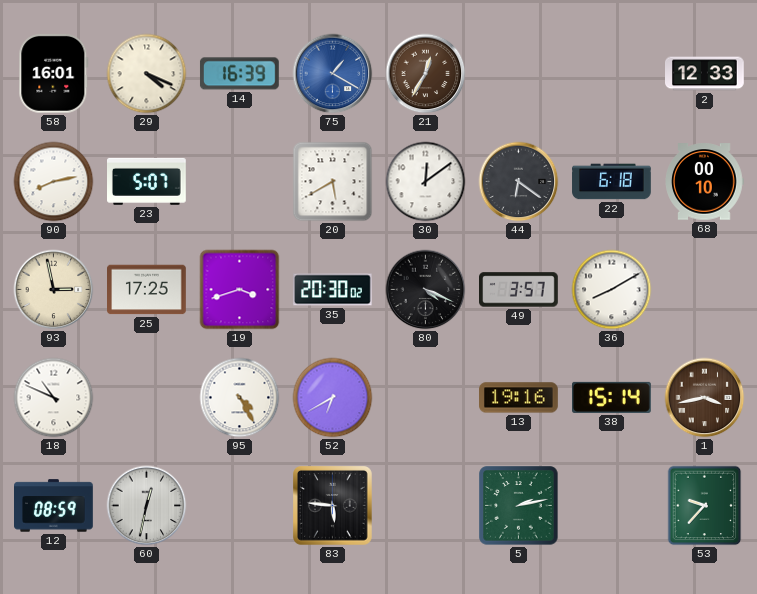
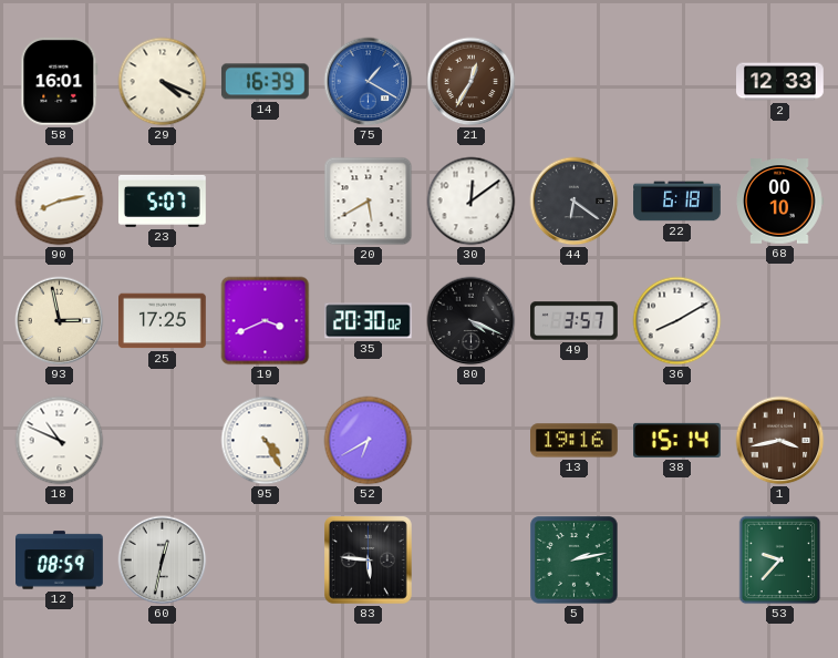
19: 3:42 -> 3:41
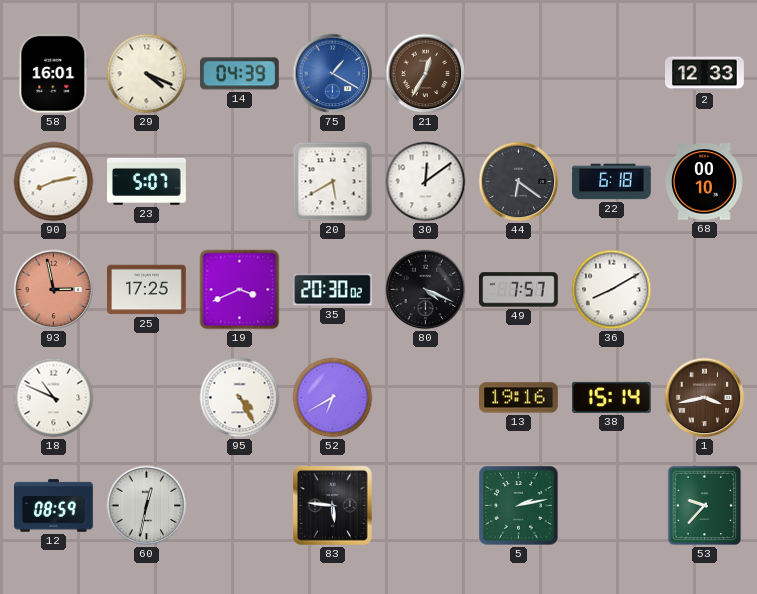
14: 16:39 -> 04:39
93 dial: cream -> salmon
49: 3:57 -> 7:57
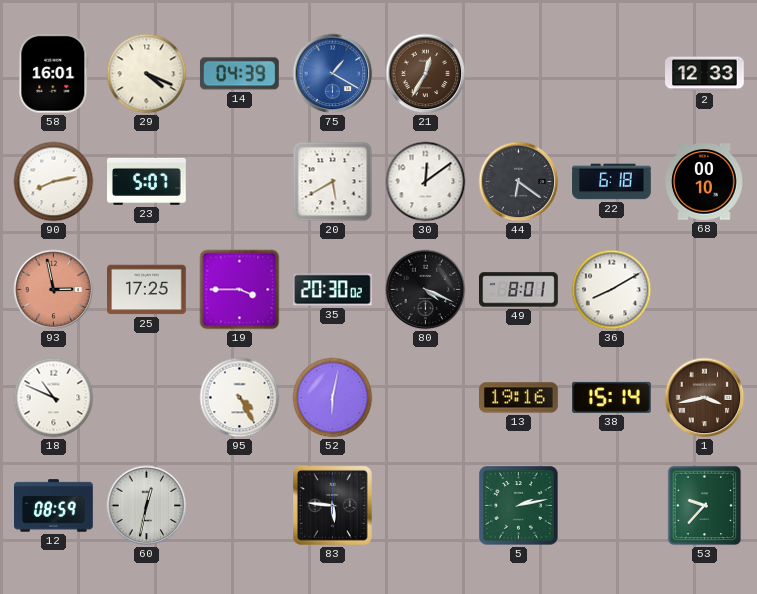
19: 3:41 -> 3:45
49: 7:57 -> 8:01
52: 6:40 -> 6:02
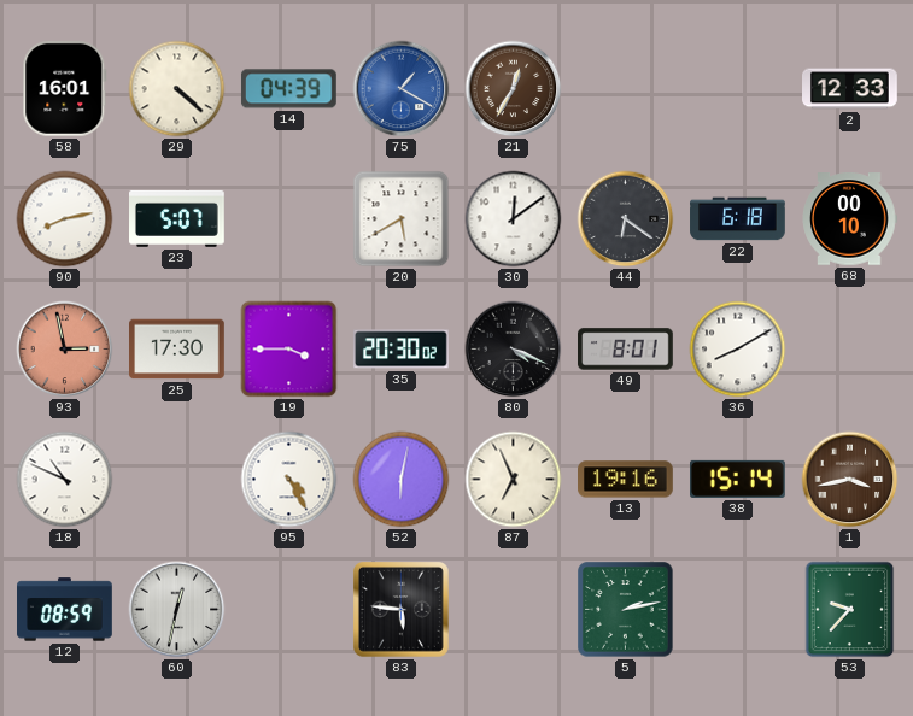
29: 4:19 -> 4:22
25: 17:25 -> 17:30
87: none -> 6:56
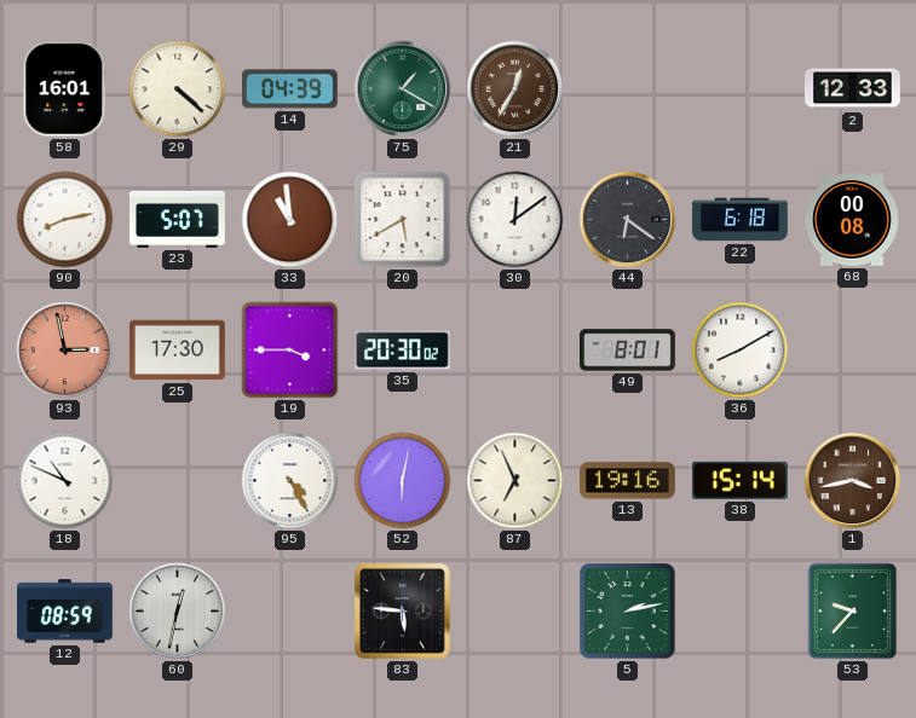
75 dial: blue -> green
33: none -> 10:59
68: 00:10 -> 00:08
80: 4:19 -> none
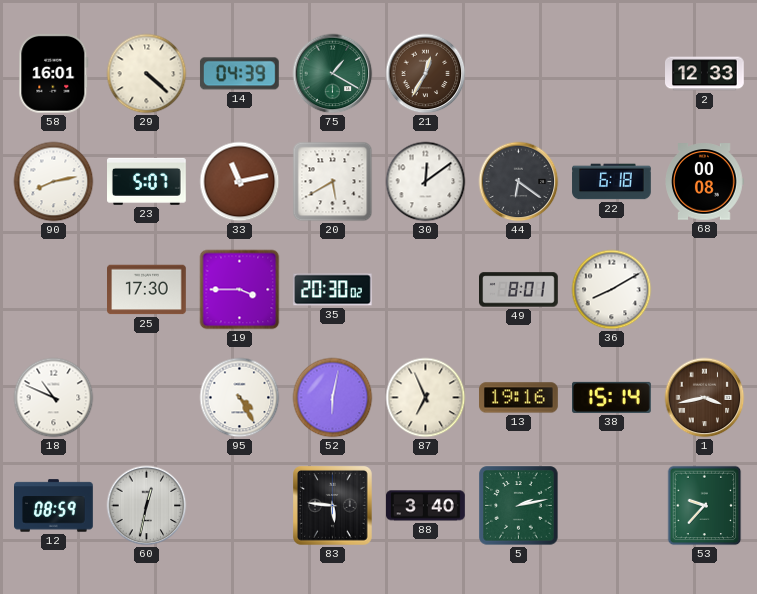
33: 10:59 -> 11:13
93: 2:58 -> none
88: none -> 3:40
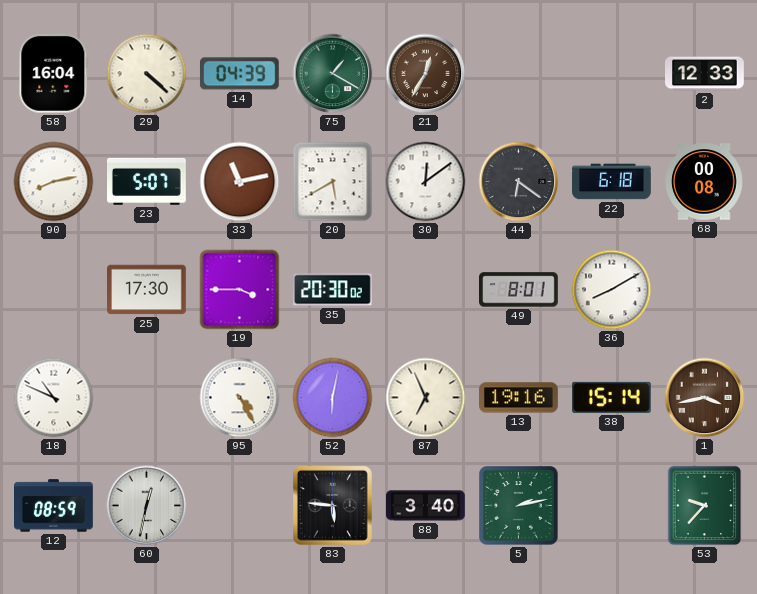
58: 16:01 -> 16:04
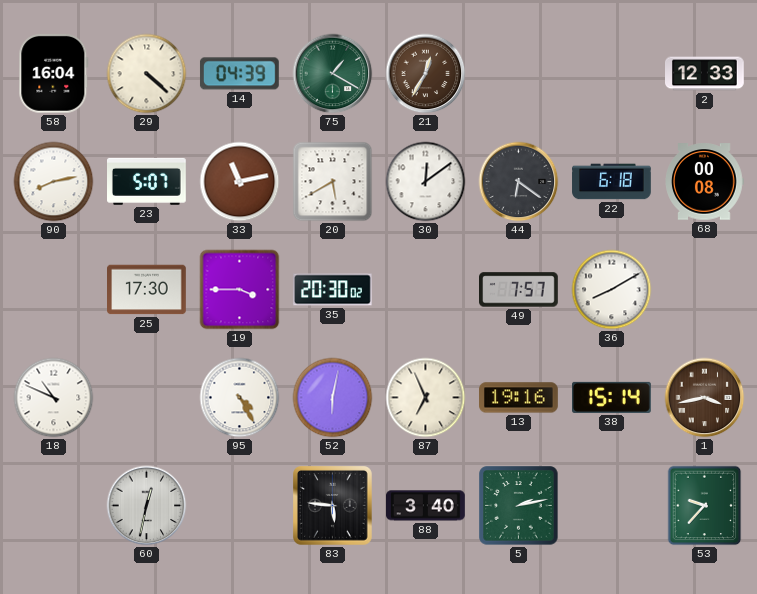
49: 8:01 -> 7:57
12: 08:59 -> none
